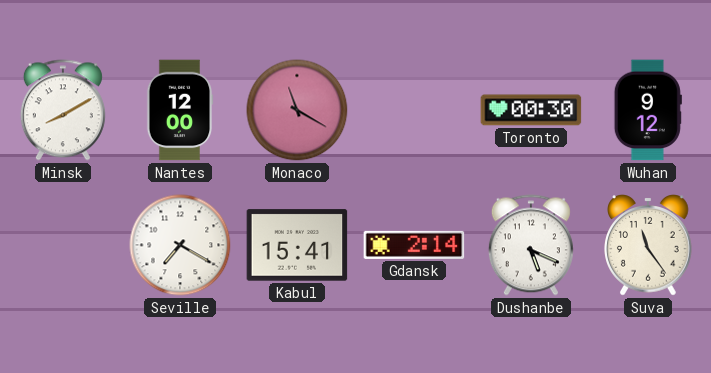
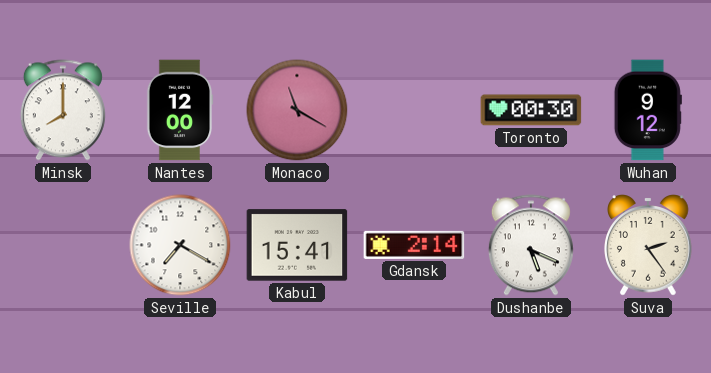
Minsk: 8:10 -> 8:00
Suva: 11:24 -> 2:24
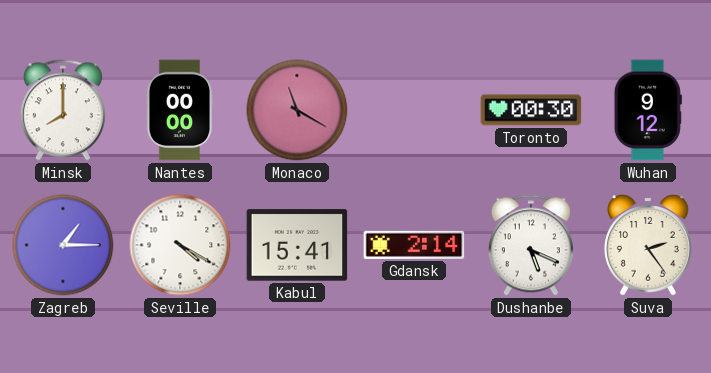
Nantes: 12:00 -> 00:00
Zagreb: none -> 1:15
Seville: 7:20 -> 4:20
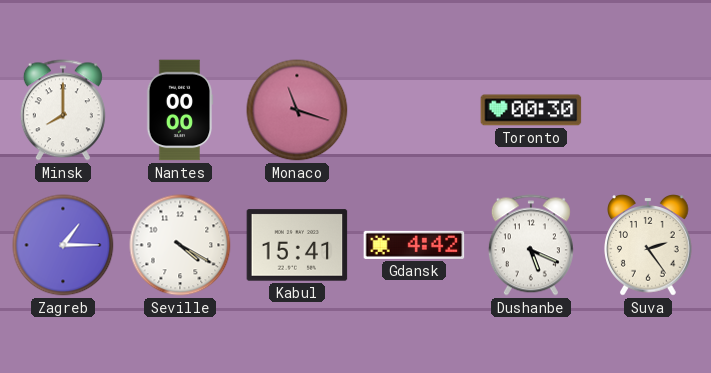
Monaco: 11:20 -> 11:18
Wuhan: 9:12 -> none
Gdansk: 2:14 -> 4:42
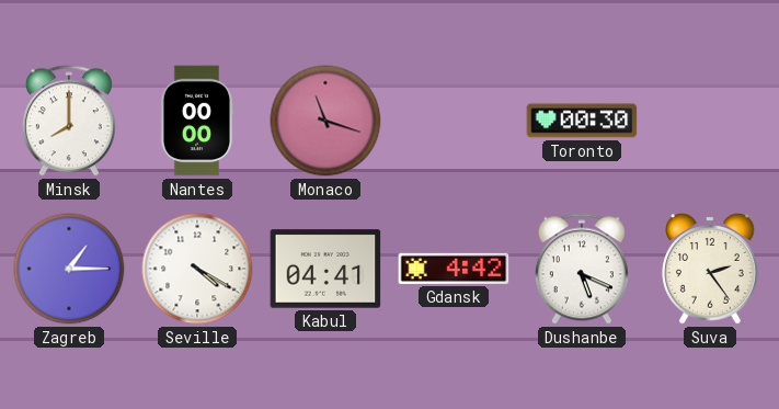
Kabul: 15:41 -> 04:41
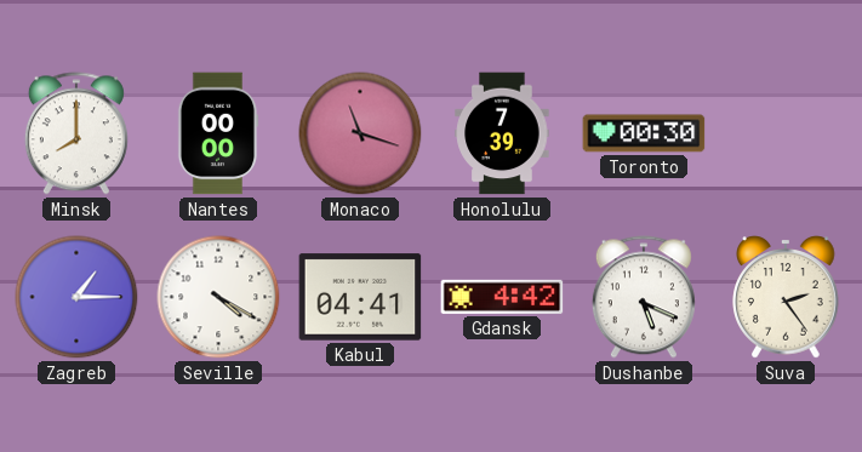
Honolulu: none -> 7:39
